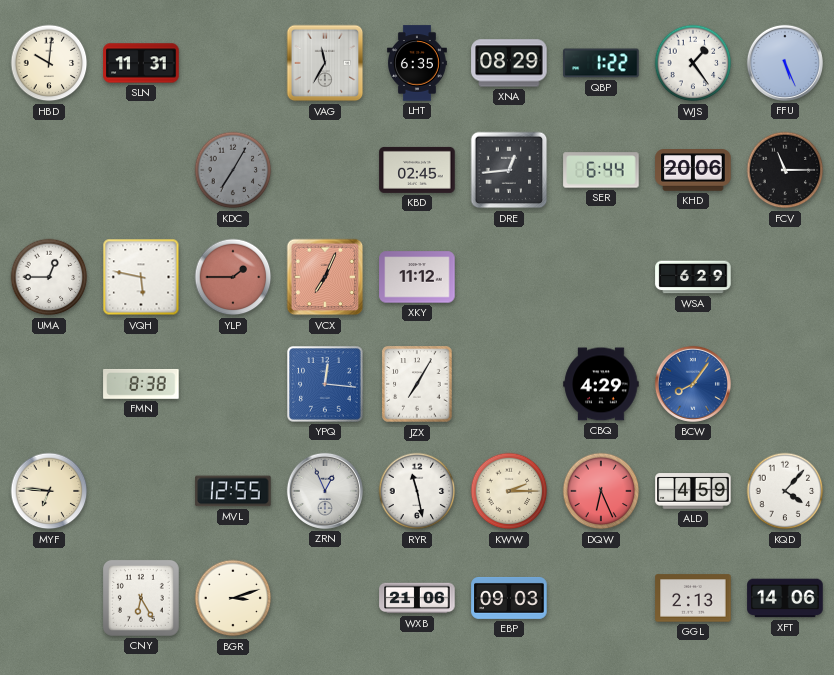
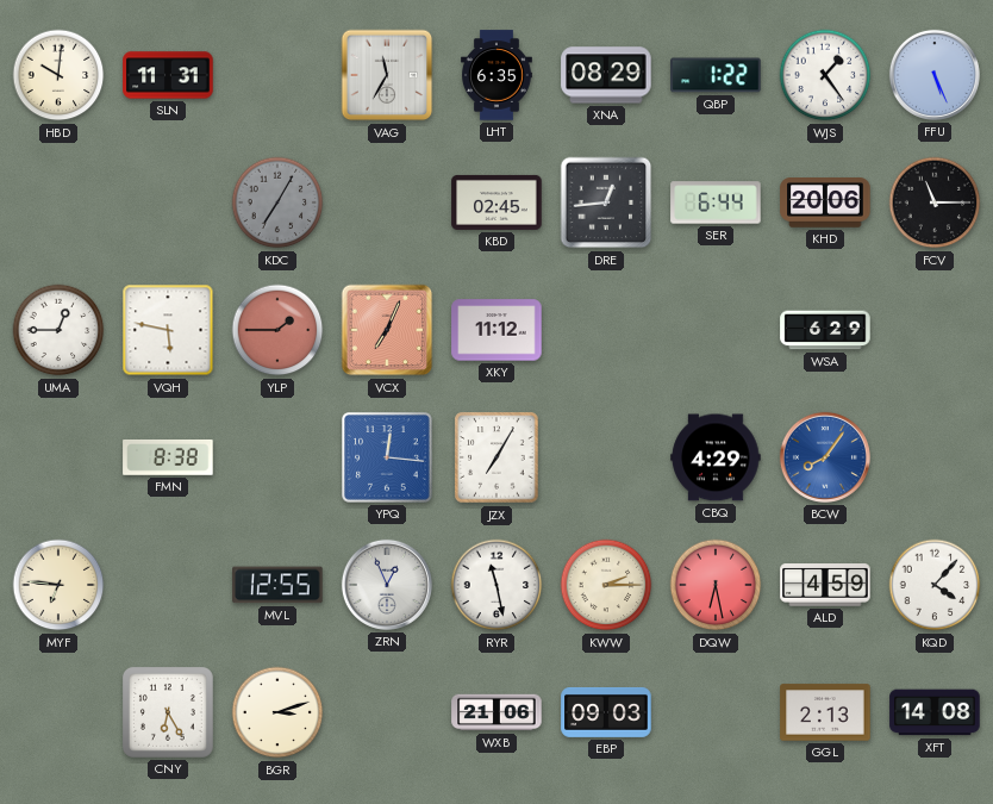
DQW: 6:26 -> 6:28
XFT: 14:06 -> 14:08
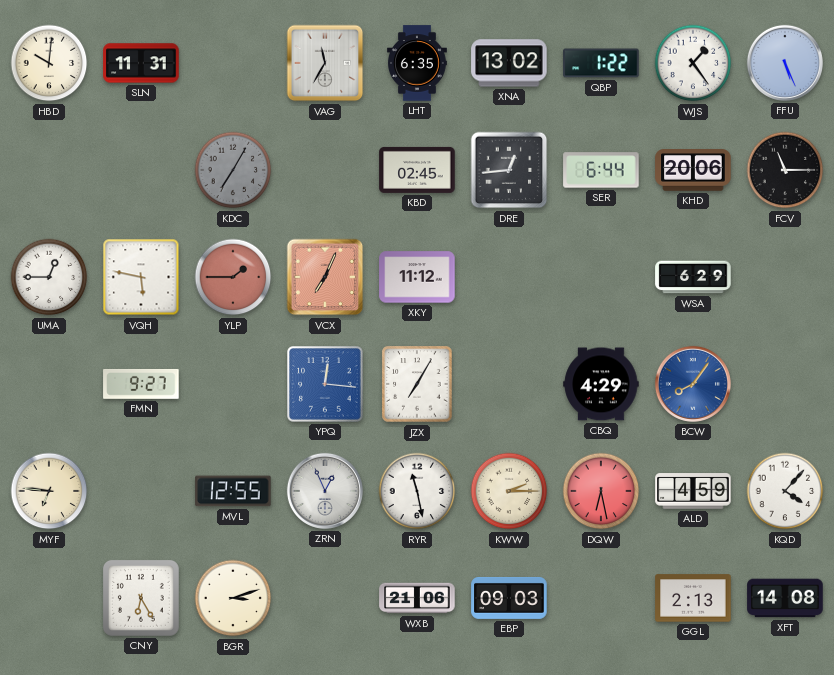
XNA: 08:29 -> 13:02
FMN: 8:38 -> 9:27
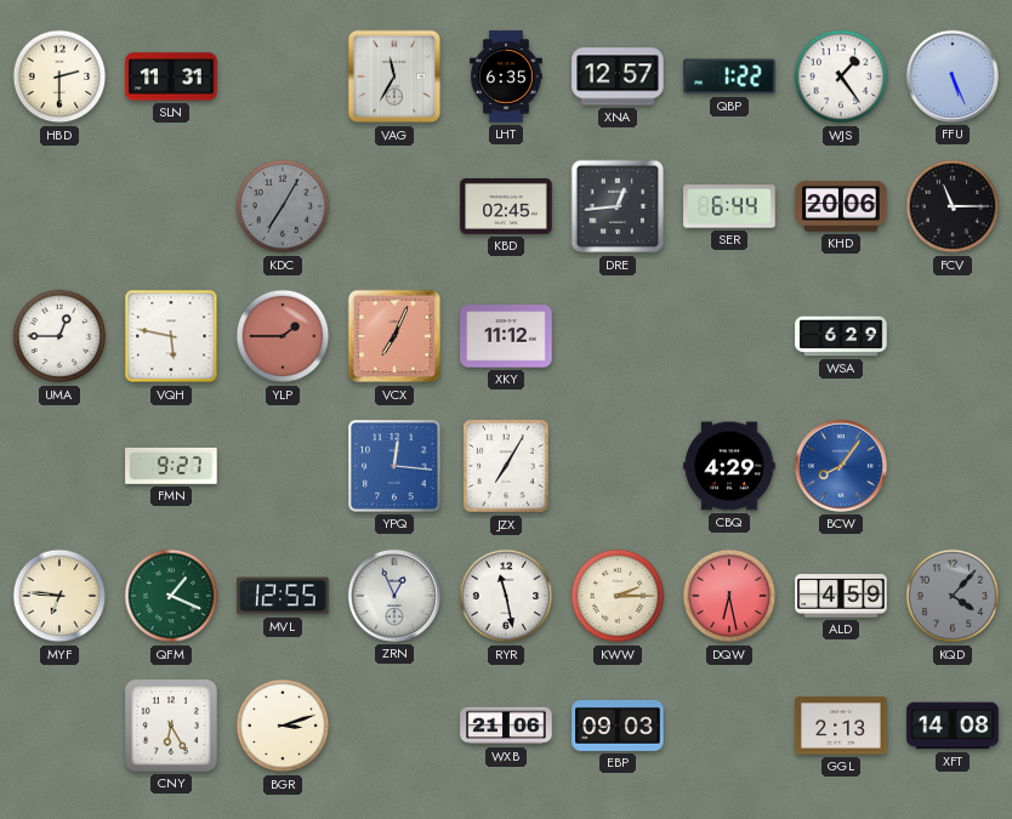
HBD: 10:01 -> 2:30
XNA: 13:02 -> 12:57
QFM: none -> 1:19
KQD dial: white -> grey
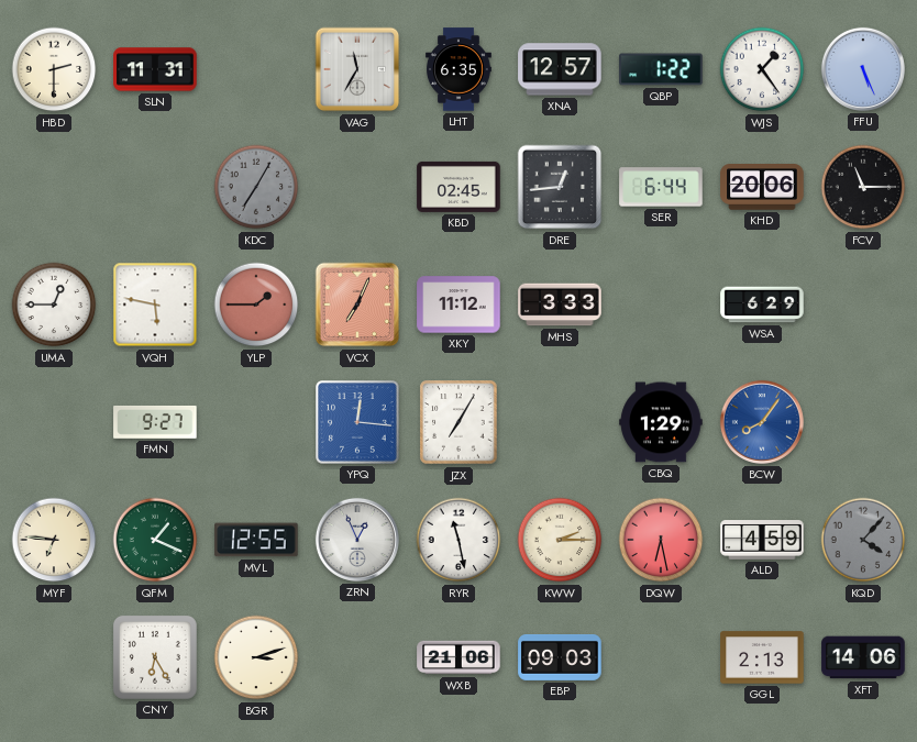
MHS: none -> 3:33
CBQ: 4:29 -> 1:29
XFT: 14:08 -> 14:06
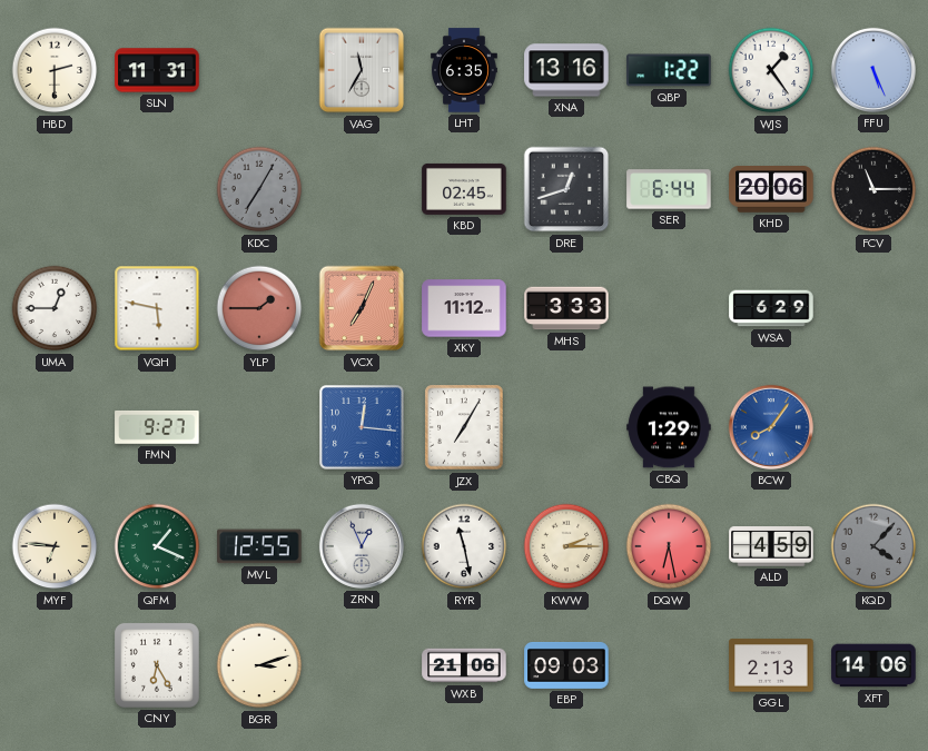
XNA: 12:57 -> 13:16
DRE: 12:44 -> 12:42
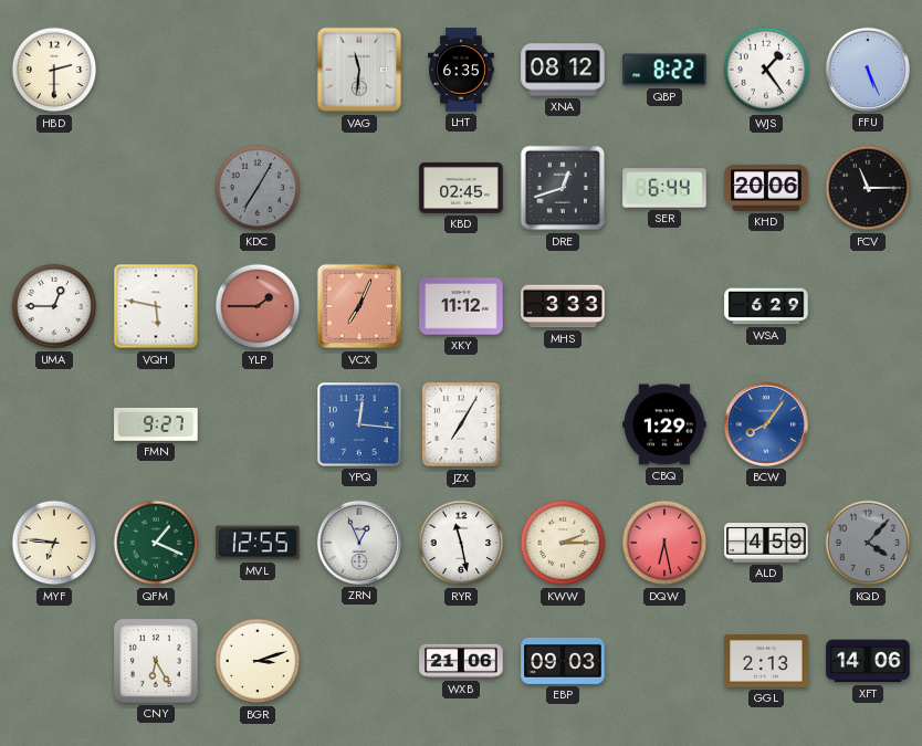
SLN: 11:31 -> none
VAG: 11:35 -> 11:31
XNA: 13:16 -> 08:12
QBP: 1:22 -> 8:22
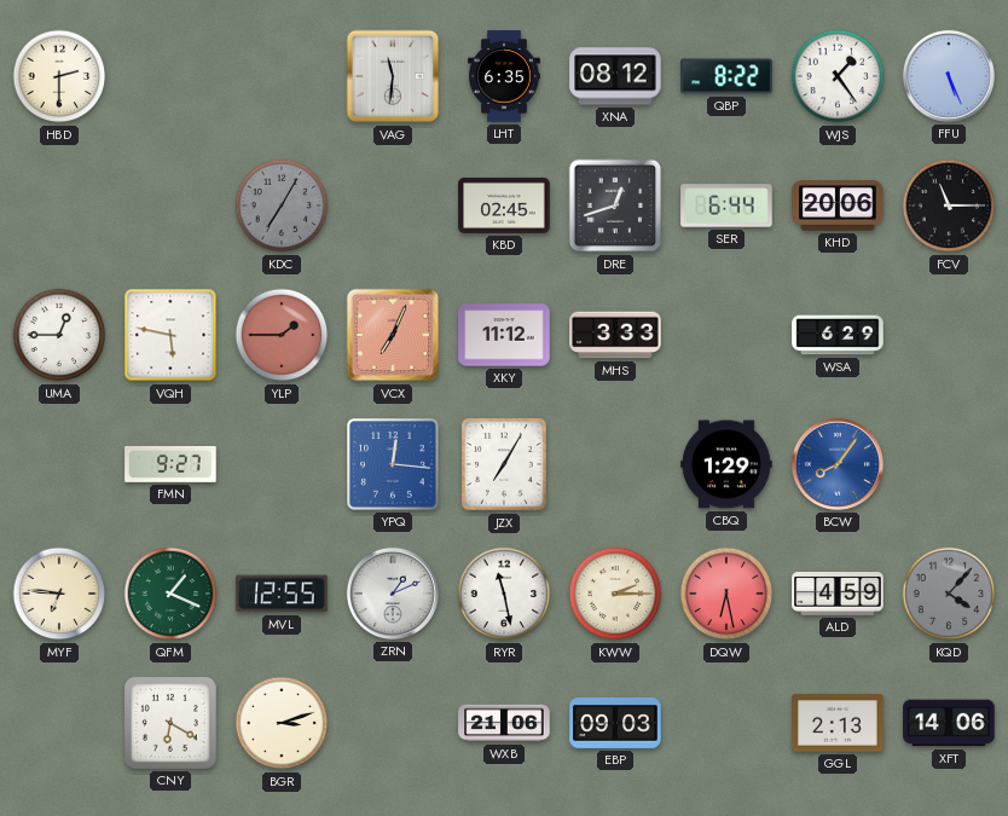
ZRN: 12:56 -> 1:11
CNY: 6:25 -> 6:20
